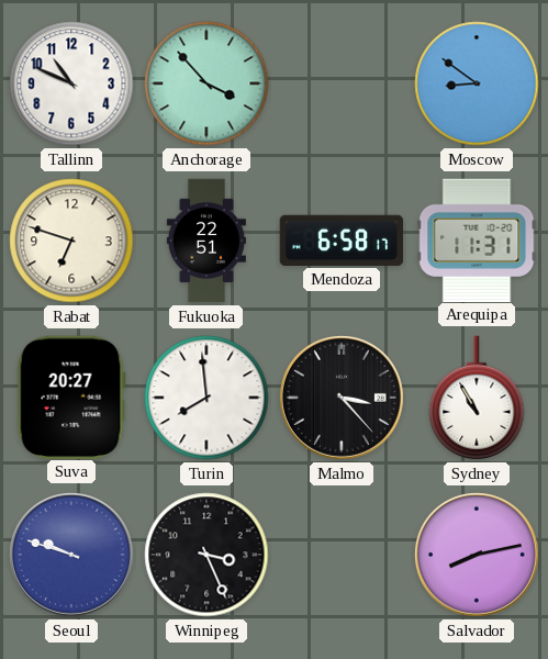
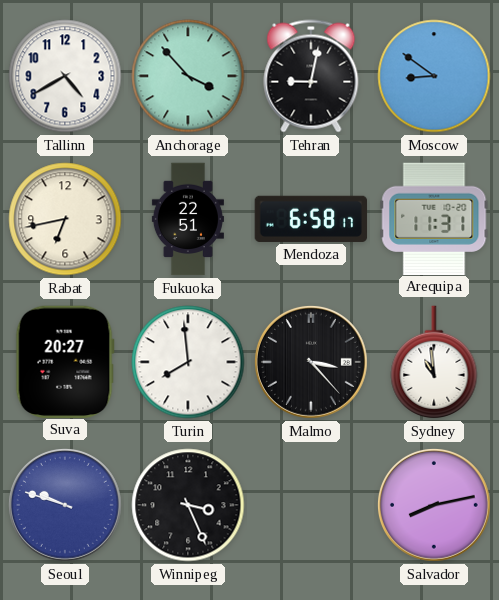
Tallinn: 10:49 -> 4:40
Tehran: none -> 9:02
Rabat: 6:48 -> 6:43
Sydney: 10:55 -> 10:59
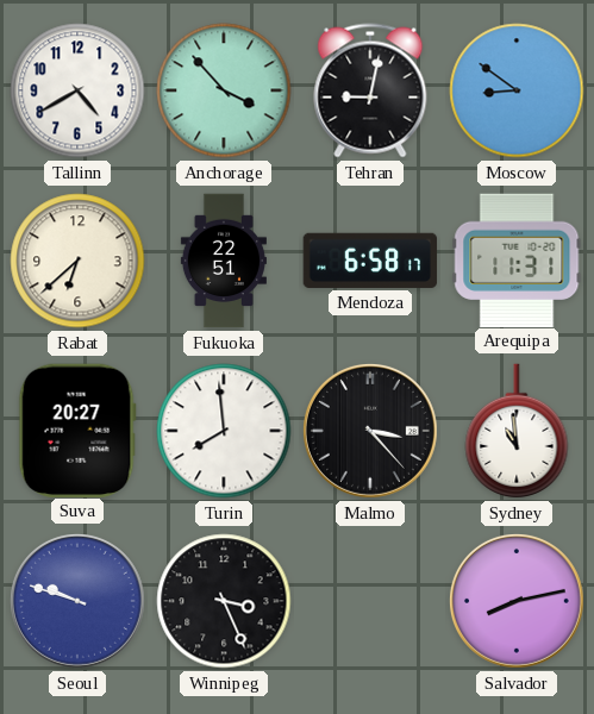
Rabat: 6:43 -> 6:38
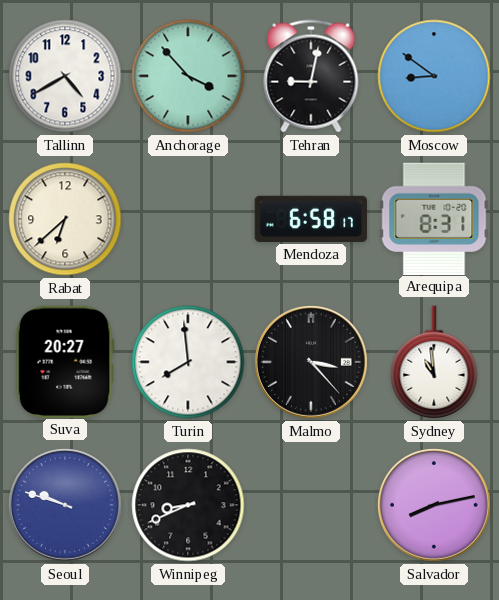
Fukuoka: 22:51 -> none
Arequipa: 11:31 -> 8:31
Winnipeg: 3:26 -> 8:41
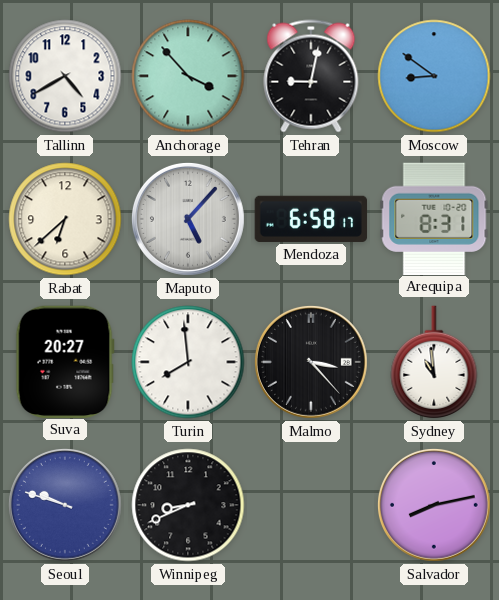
Maputo: none -> 5:07
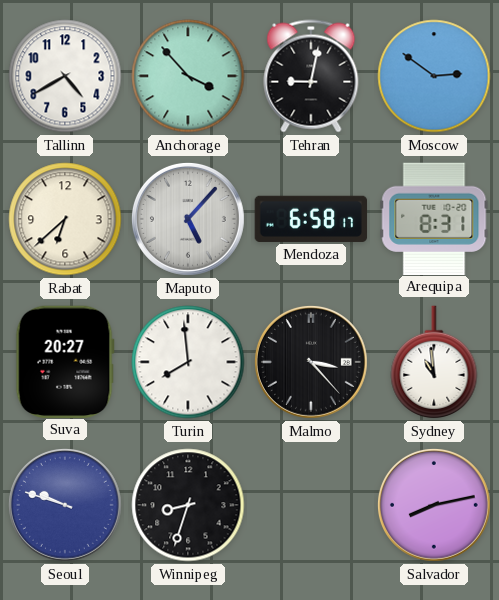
Moscow: 8:51 -> 2:51
Winnipeg: 8:41 -> 8:33
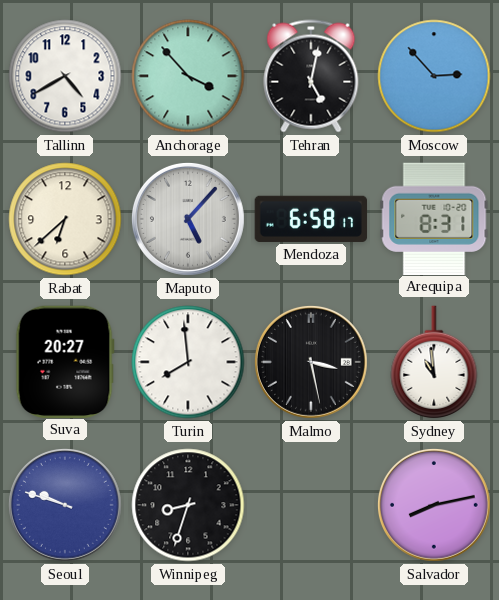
Tehran: 9:02 -> 5:02
Moscow: 2:51 -> 2:53
Malmo: 3:23 -> 3:28
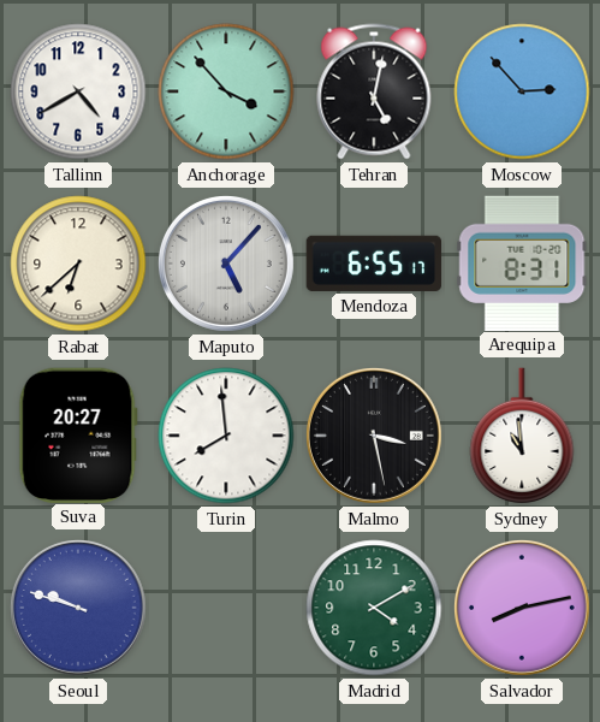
Mendoza: 6:58 -> 6:55
Winnipeg: 8:33 -> none
Madrid: none -> 4:10
